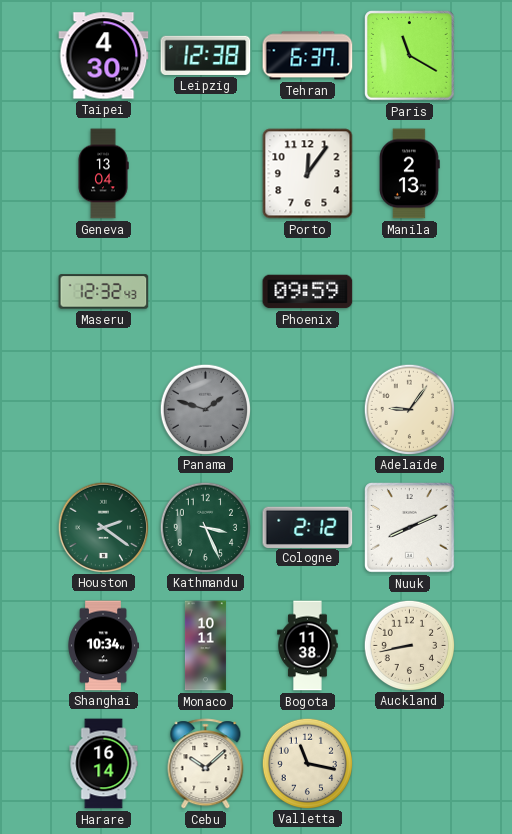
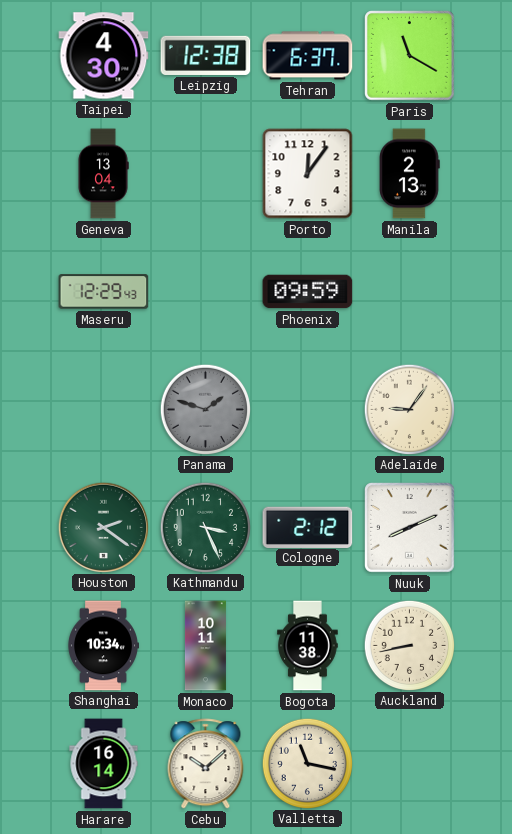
Maseru: 12:32 -> 12:29
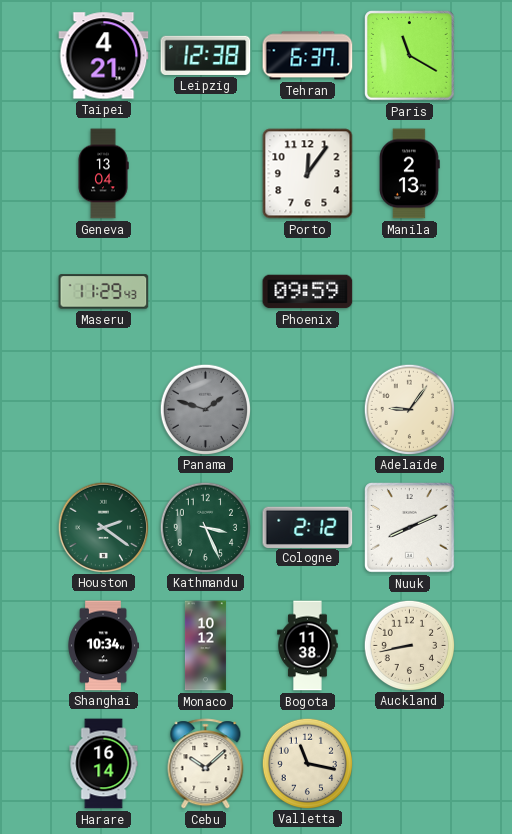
Taipei: 4:30 -> 4:21
Maseru: 12:29 -> 11:29
Monaco: 10:11 -> 10:12
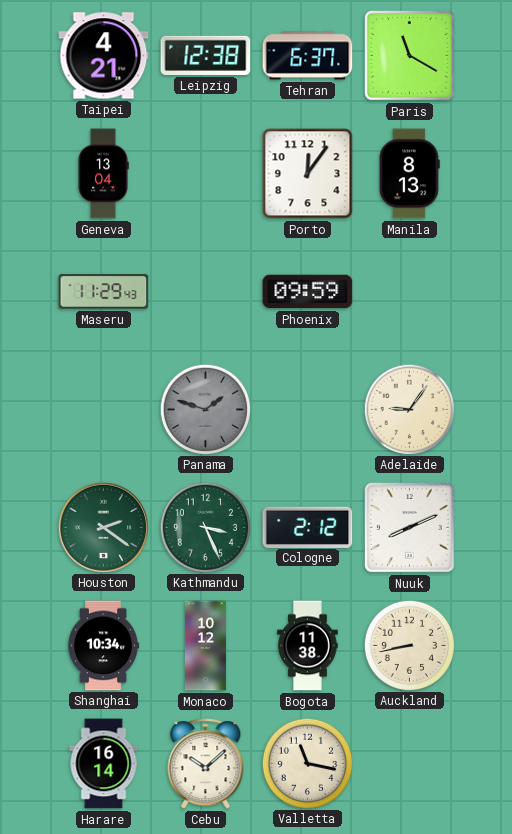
Manila: 2:13 -> 8:13
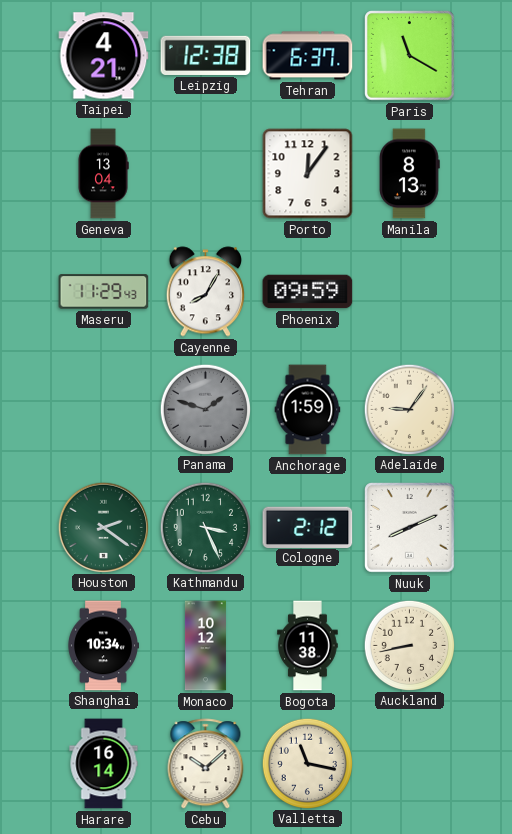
Cayenne: none -> 8:05
Anchorage: none -> 1:59
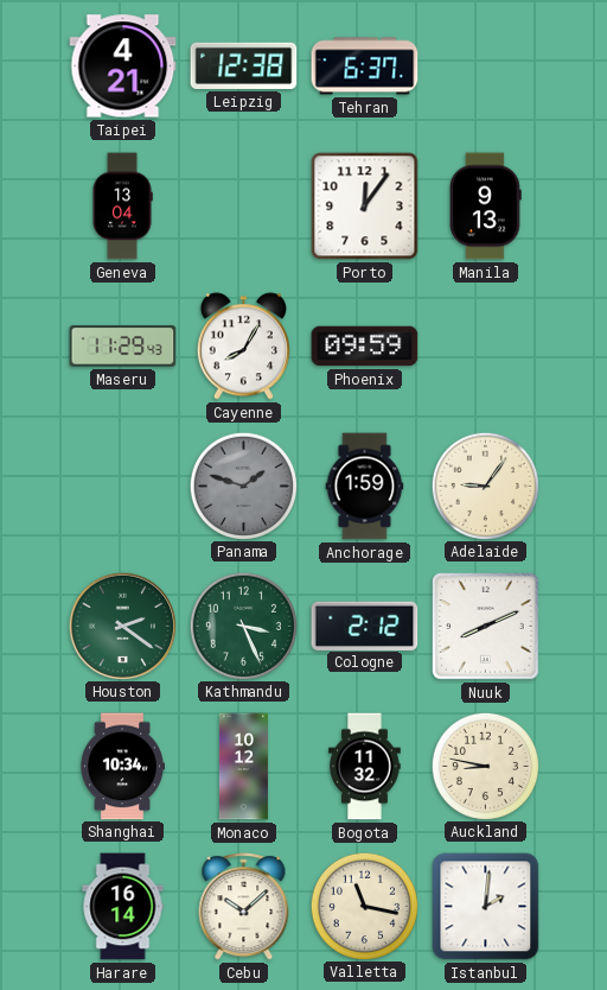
Paris: 11:20 -> none
Manila: 8:13 -> 9:13
Bogota: 11:38 -> 11:32
Auckland: 8:43 -> 8:47
Istanbul: none -> 2:01
